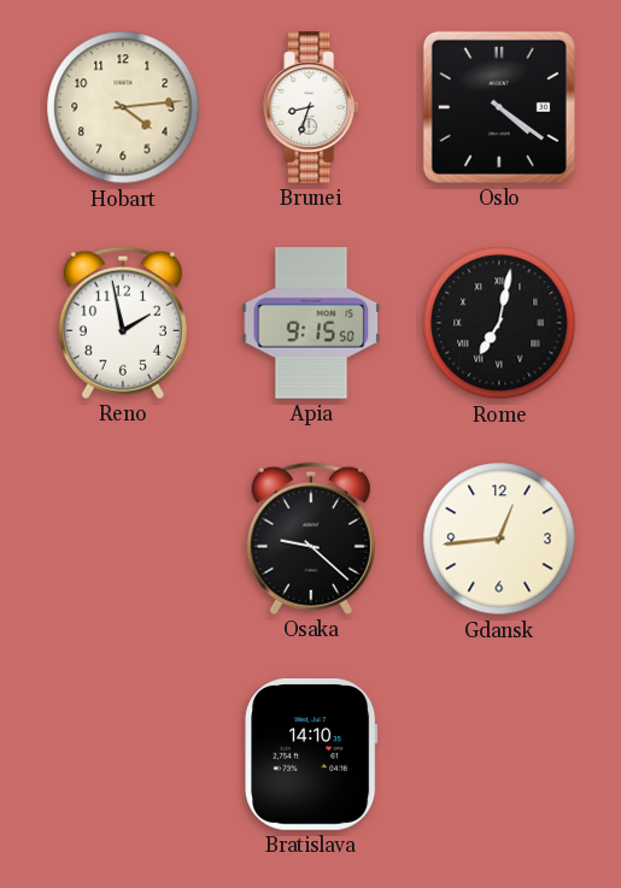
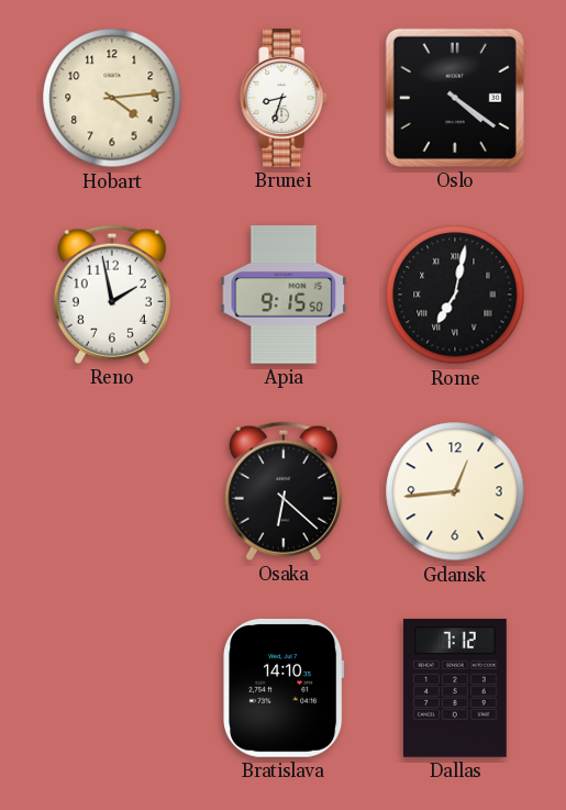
Osaka: 9:22 -> 6:22
Dallas: none -> 7:12
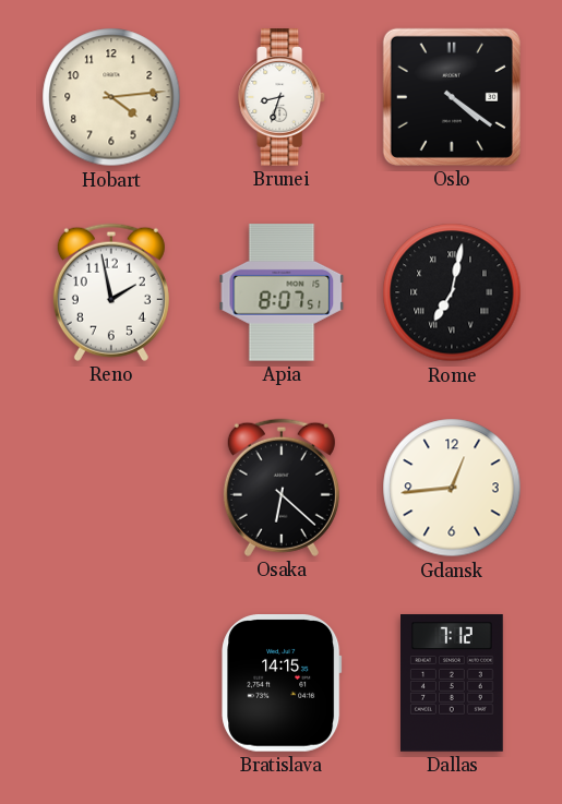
Apia: 9:15 -> 8:07
Bratislava: 14:10 -> 14:15
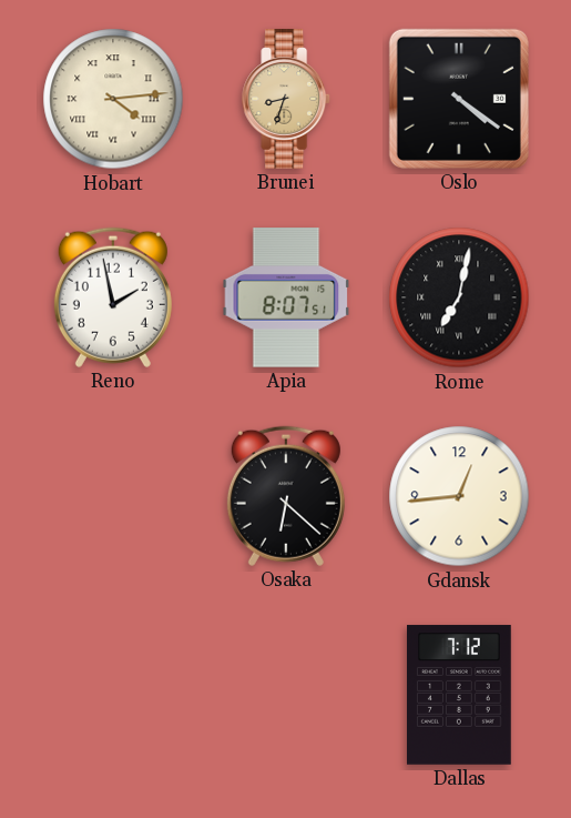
Hobart numerals: Arabic -> Roman
Brunei dial: white -> champagne
Bratislava: 14:15 -> none
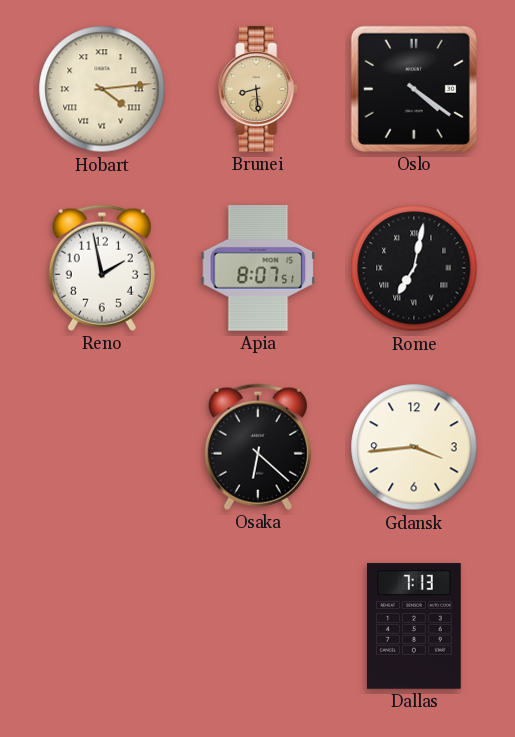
Brunei: 8:33 -> 8:29
Gdansk: 12:44 -> 3:44
Dallas: 7:12 -> 7:13
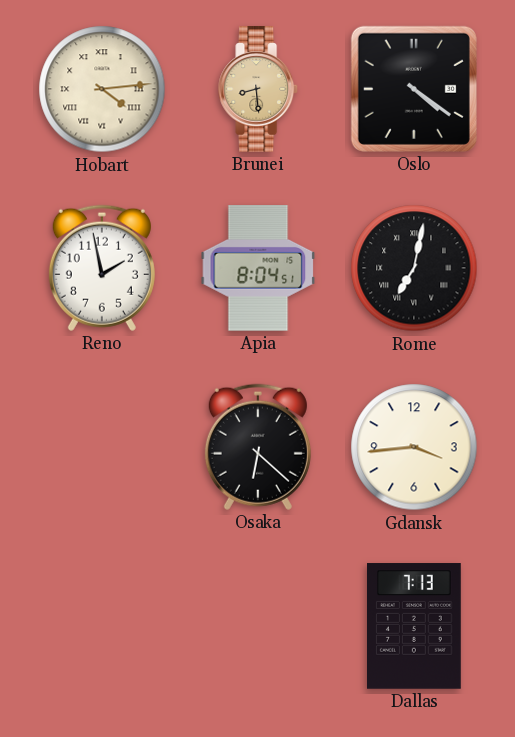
Apia: 8:07 -> 8:04
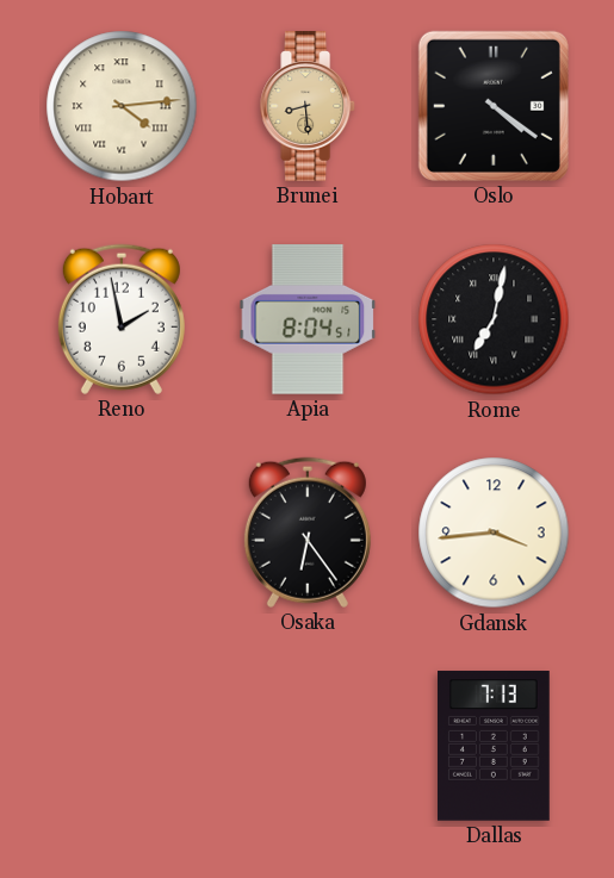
Osaka: 6:22 -> 6:24
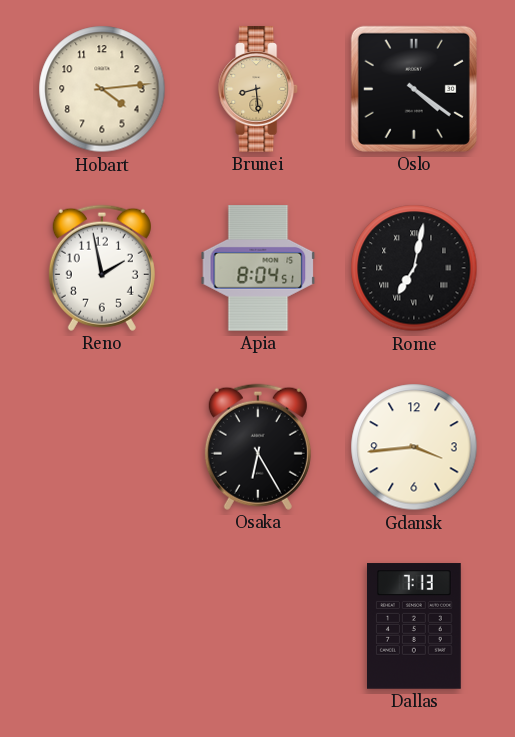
Hobart numerals: Roman -> Arabic
Osaka: 6:24 -> 6:25
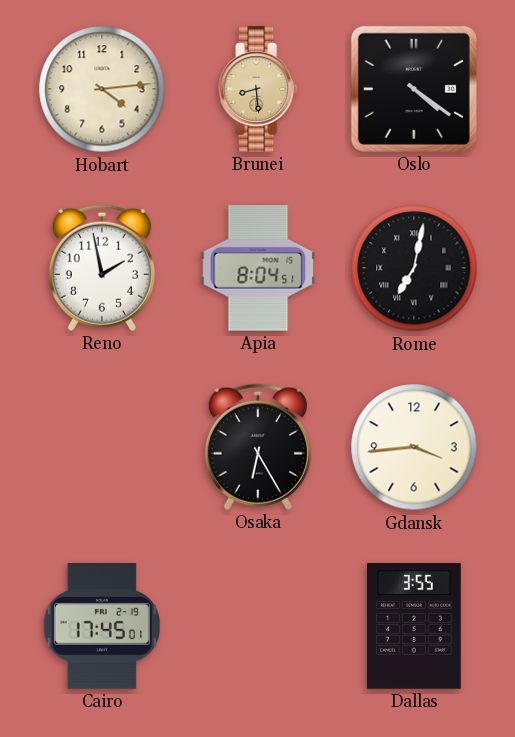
Cairo: none -> 17:45
Dallas: 7:13 -> 3:55
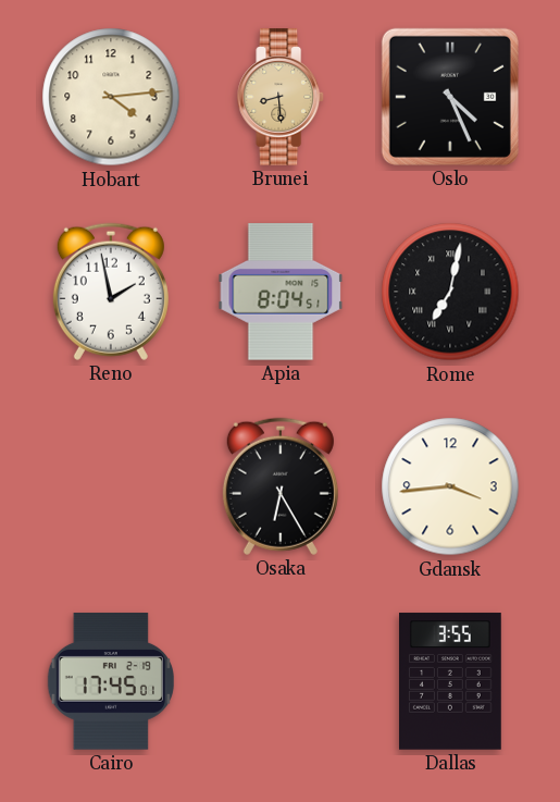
Oslo: 4:21 -> 4:26
